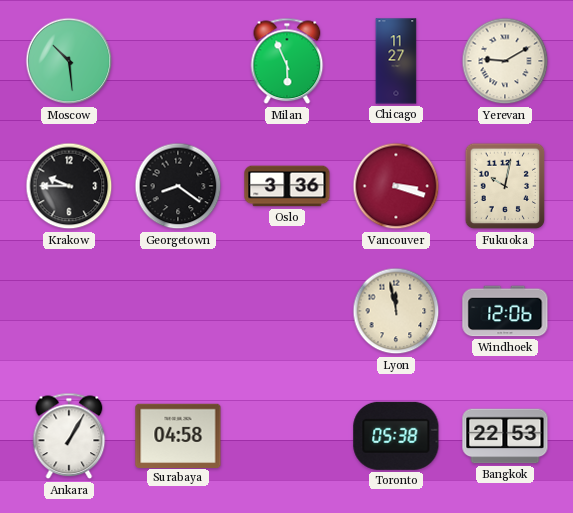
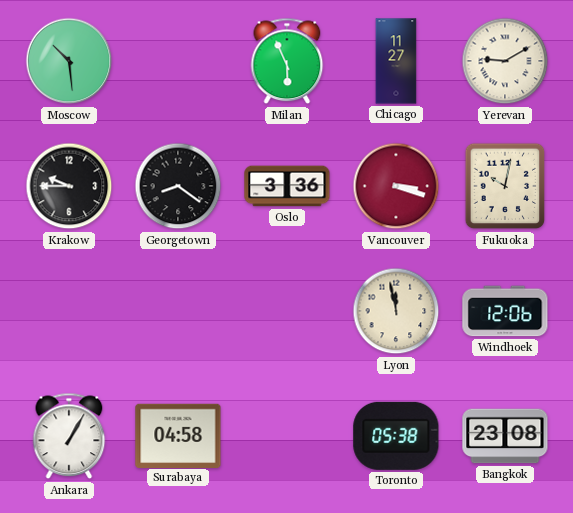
Bangkok: 22:53 -> 23:08
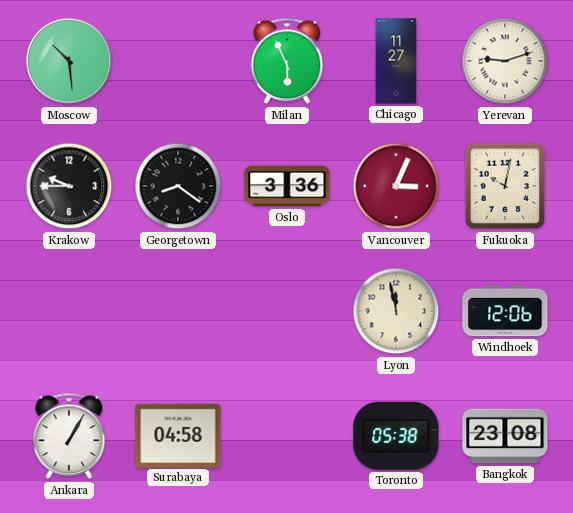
Yerevan: 9:10 -> 9:12
Vancouver: 3:18 -> 3:04
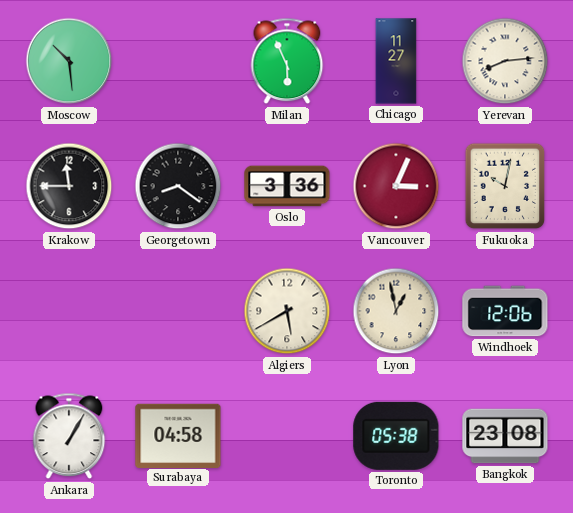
Yerevan: 9:12 -> 8:14
Krakow: 9:45 -> 11:45
Algiers: none -> 5:40
Lyon: 11:58 -> 12:58
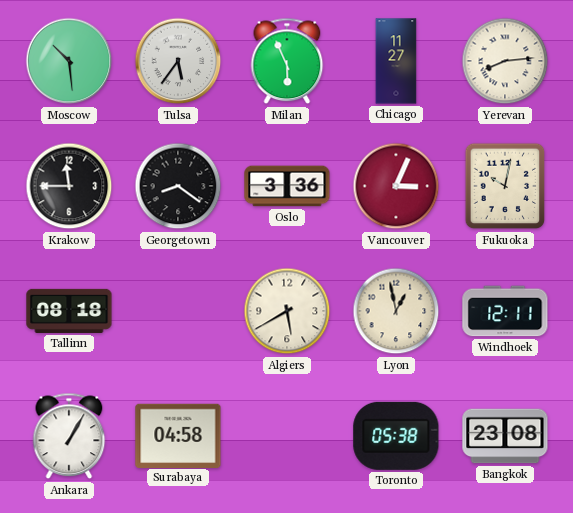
Tulsa: none -> 5:36
Tallinn: none -> 08:18
Windhoek: 12:06 -> 12:11
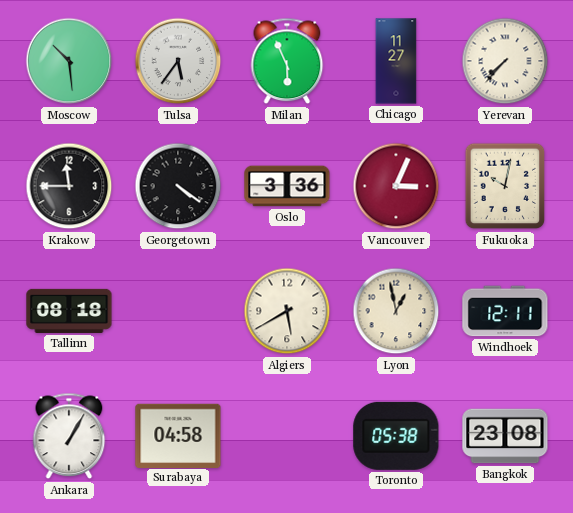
Yerevan: 8:14 -> 7:37
Georgetown: 8:21 -> 4:21
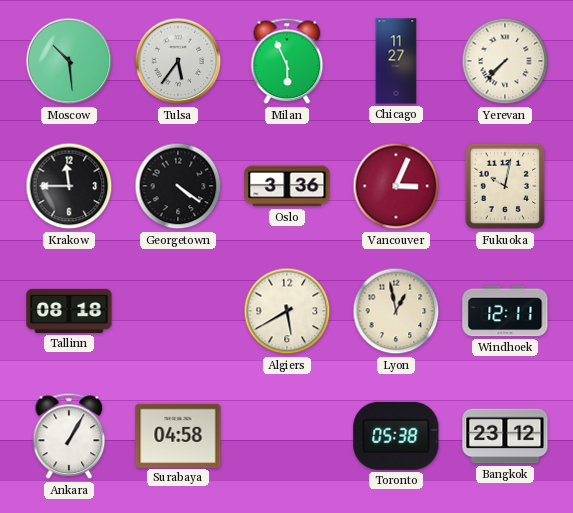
Bangkok: 23:08 -> 23:12
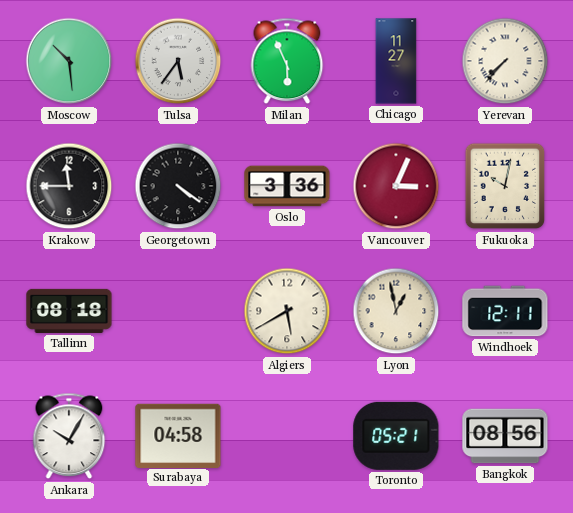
Ankara: 1:05 -> 10:05
Toronto: 05:38 -> 05:21
Bangkok: 23:12 -> 08:56
